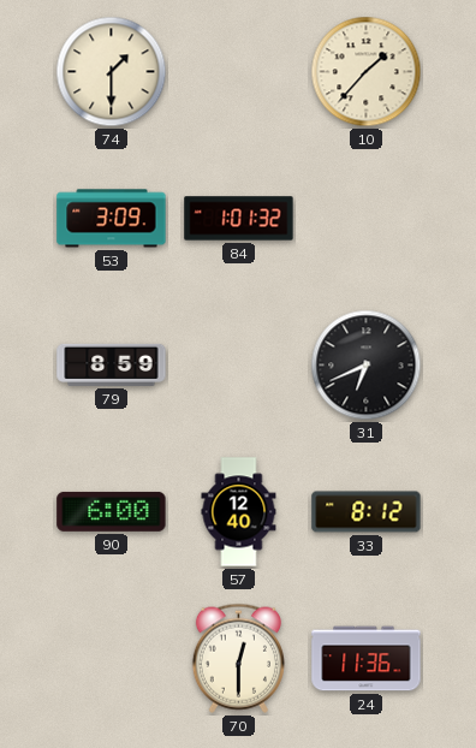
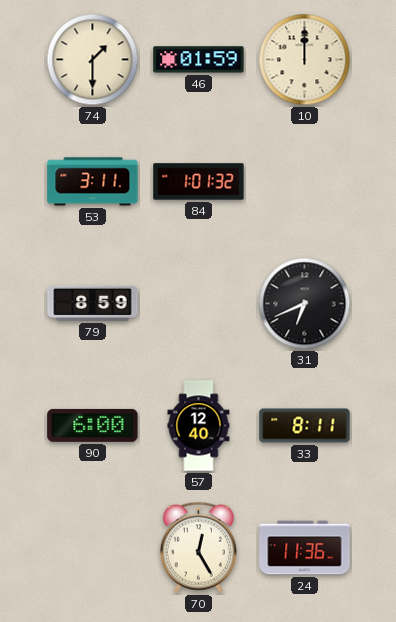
46: none -> 01:59
10: 1:37 -> 12:00
53: 3:09 -> 3:11
33: 8:12 -> 8:11
70: 12:30 -> 12:25
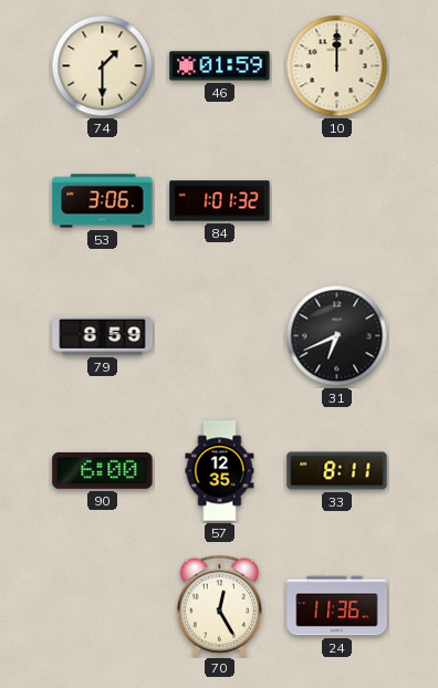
53: 3:11 -> 3:06
57: 12:40 -> 12:35
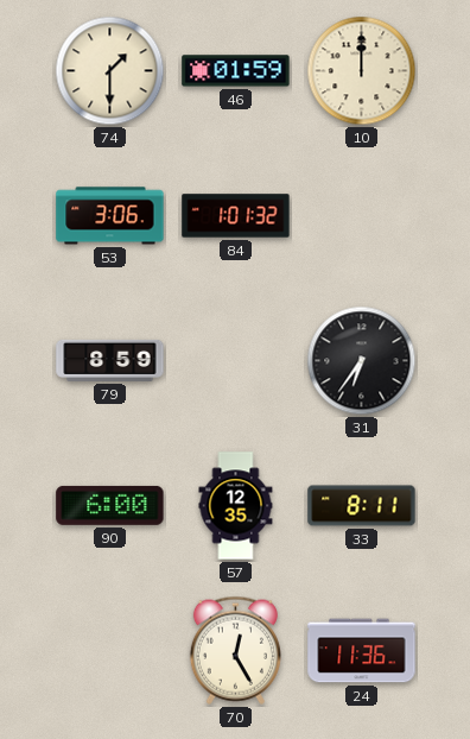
31: 6:41 -> 6:36
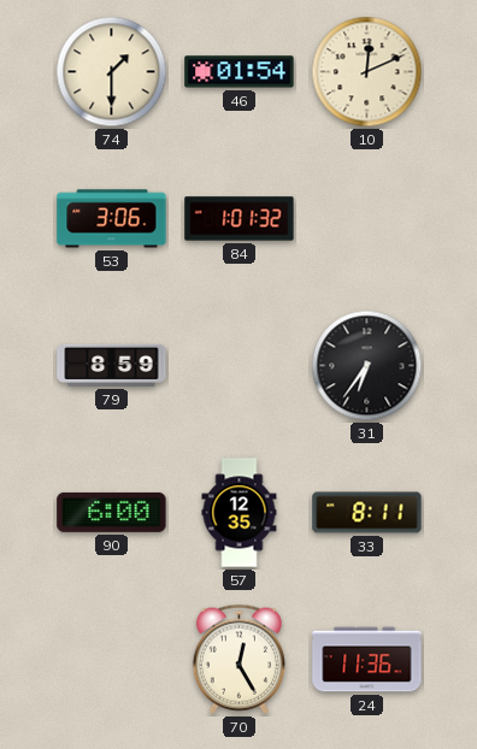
46: 01:59 -> 01:54
10: 12:00 -> 12:11
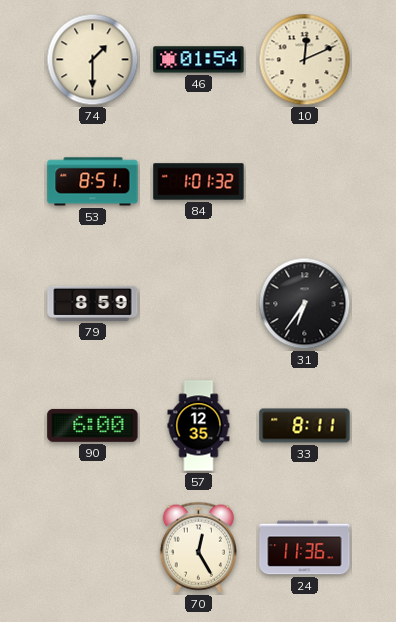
53: 3:06 -> 8:51
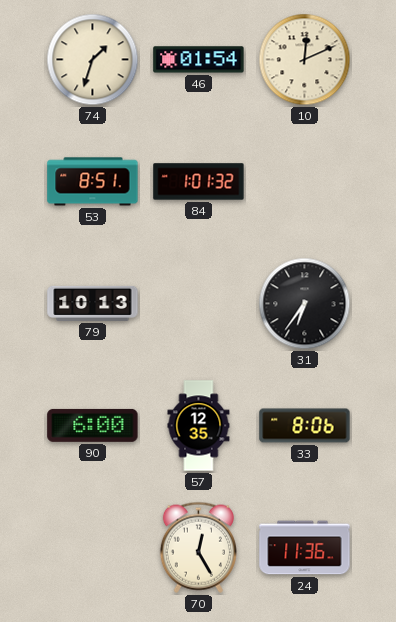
74: 1:30 -> 1:33
79: 8:59 -> 10:13
33: 8:11 -> 8:06
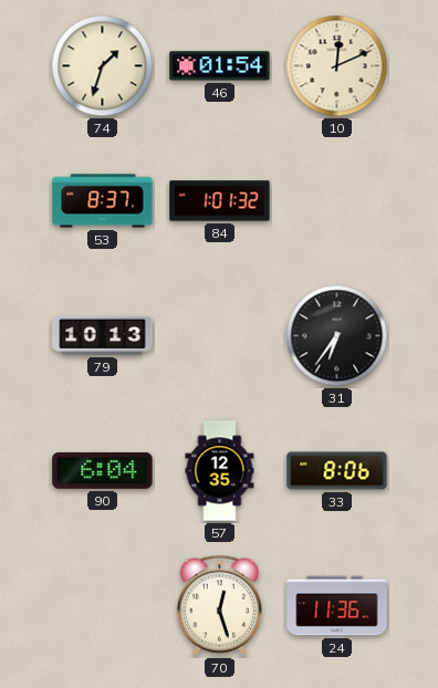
53: 8:51 -> 8:37
90: 6:00 -> 6:04
70: 12:25 -> 12:27
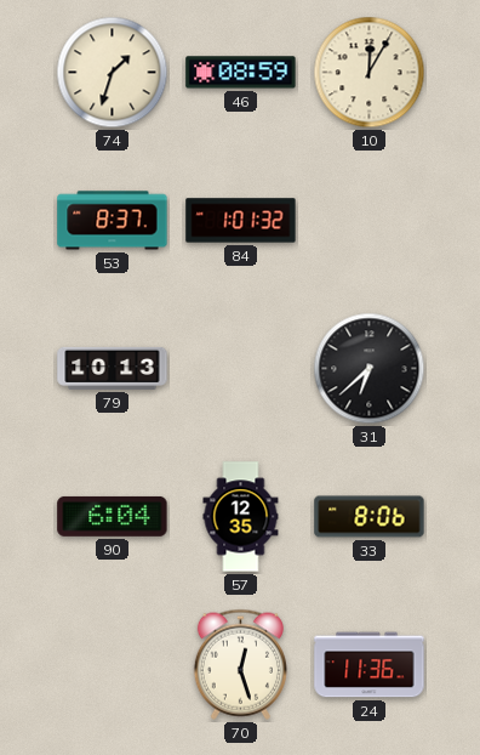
46: 01:54 -> 08:59
10: 12:11 -> 12:05
31: 6:36 -> 6:38
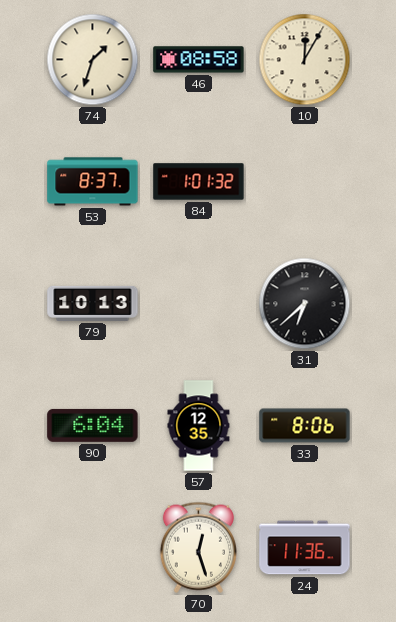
46: 08:59 -> 08:58
